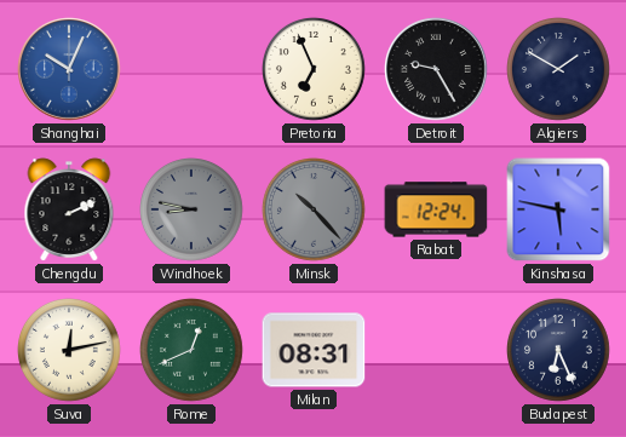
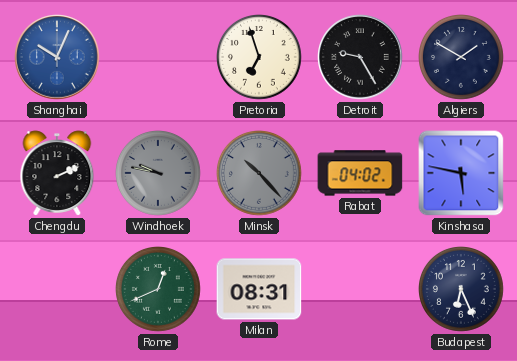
Pretoria: 6:56 -> 6:57
Windhoek: 8:47 -> 9:47
Rabat: 12:24 -> 04:02
Suva: 12:13 -> none
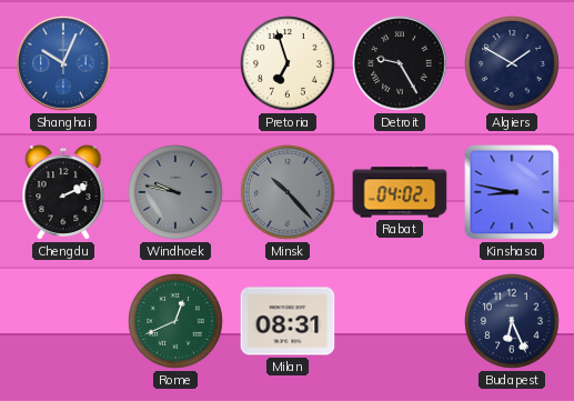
Kinshasa: 5:47 -> 8:47
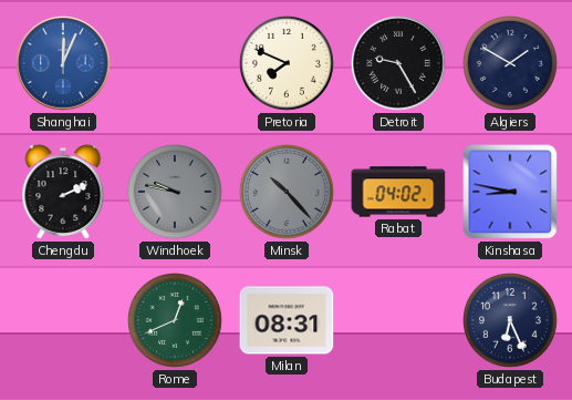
Shanghai: 10:04 -> 12:04
Pretoria: 6:57 -> 7:49
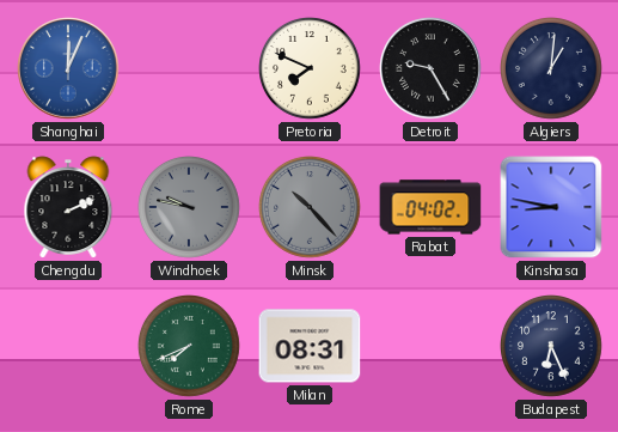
Algiers: 1:50 -> 1:01
Rome: 12:41 -> 7:41
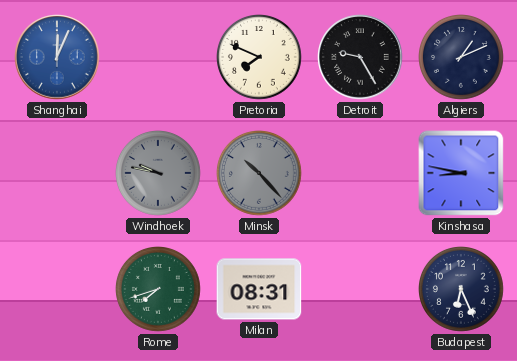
Algiers: 1:01 -> 1:11
Chengdu: 2:11 -> none
Rabat: 04:02 -> none
Rome: 7:41 -> 7:42
